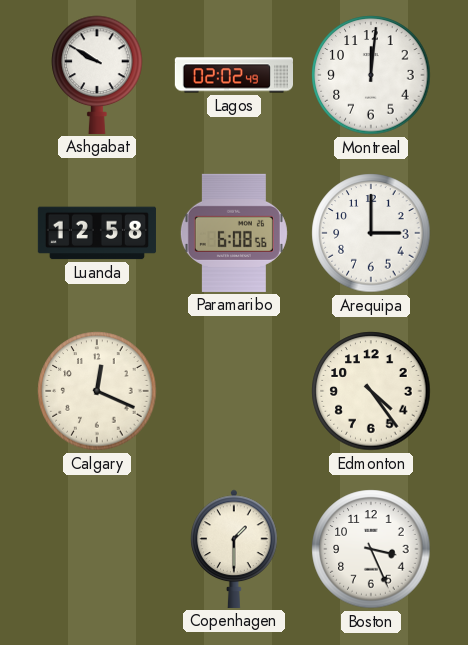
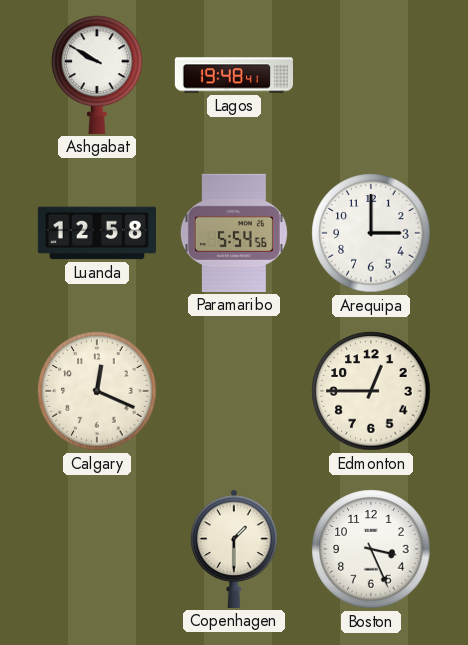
Lagos: 02:02 -> 19:48
Montreal: 12:01 -> none
Paramaribo: 6:08 -> 5:54
Edmonton: 4:24 -> 12:45
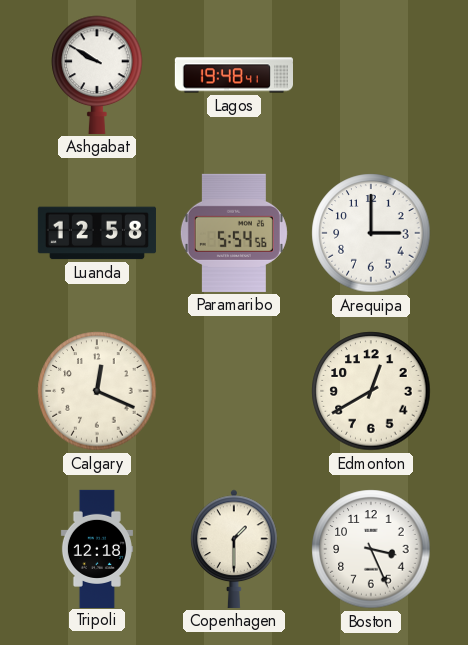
Edmonton: 12:45 -> 12:40
Tripoli: none -> 12:18
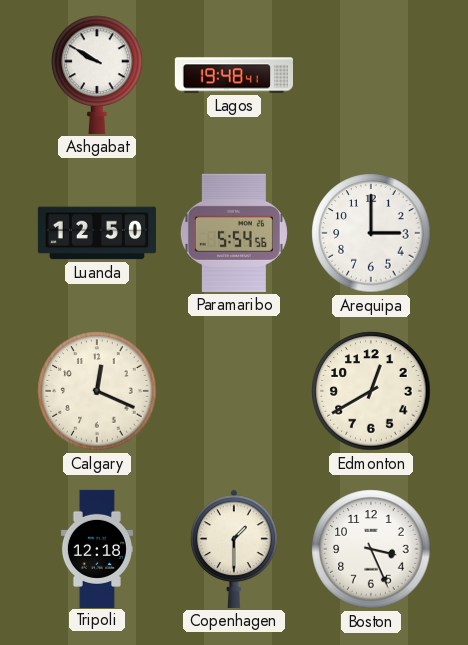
Luanda: 12:58 -> 12:50
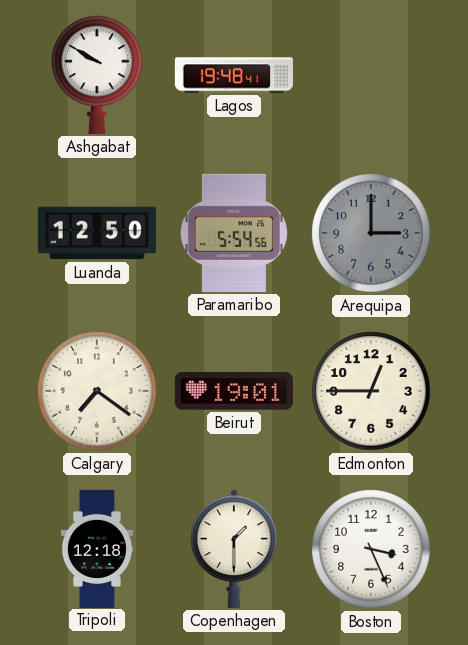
Arequipa dial: white -> grey
Calgary: 12:19 -> 7:21
Beirut: none -> 19:01
Edmonton: 12:40 -> 12:45
